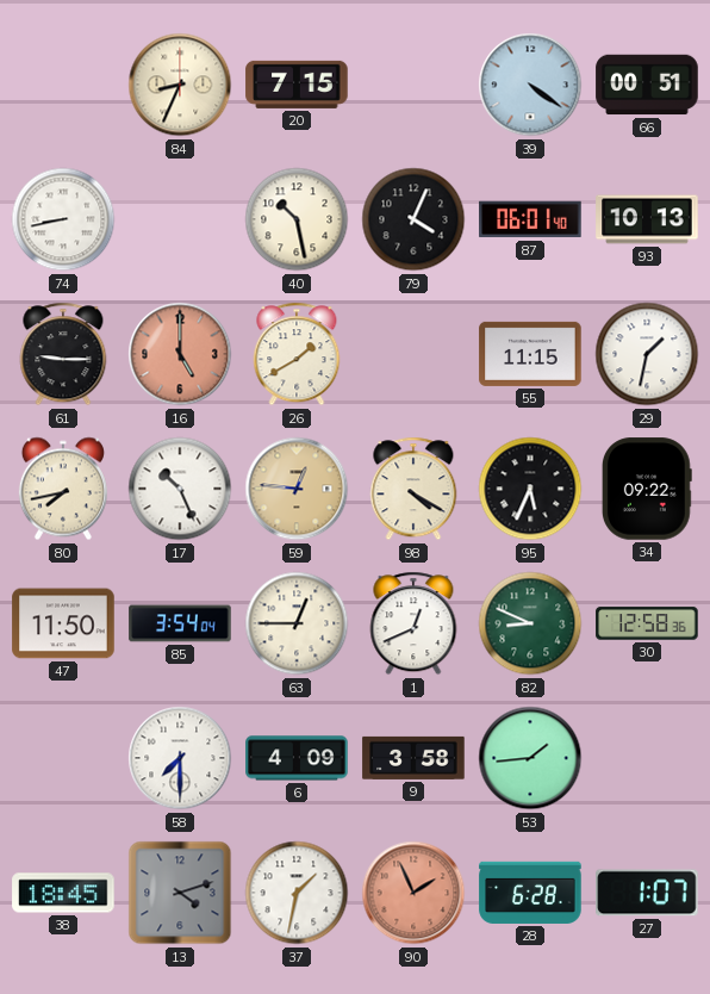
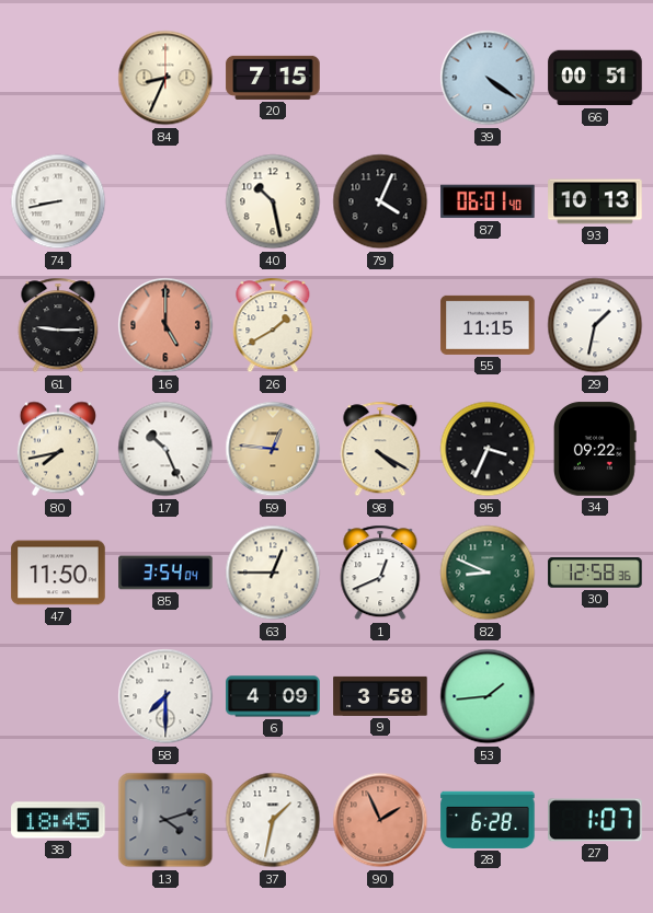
95: 5:34 -> 3:34
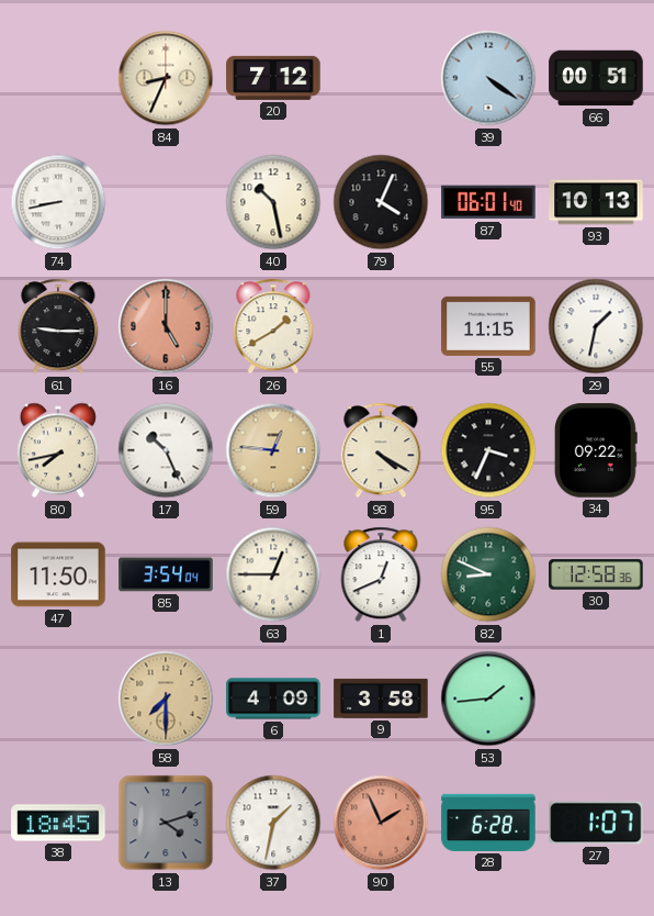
20: 7:15 -> 7:12
58 dial: white -> champagne
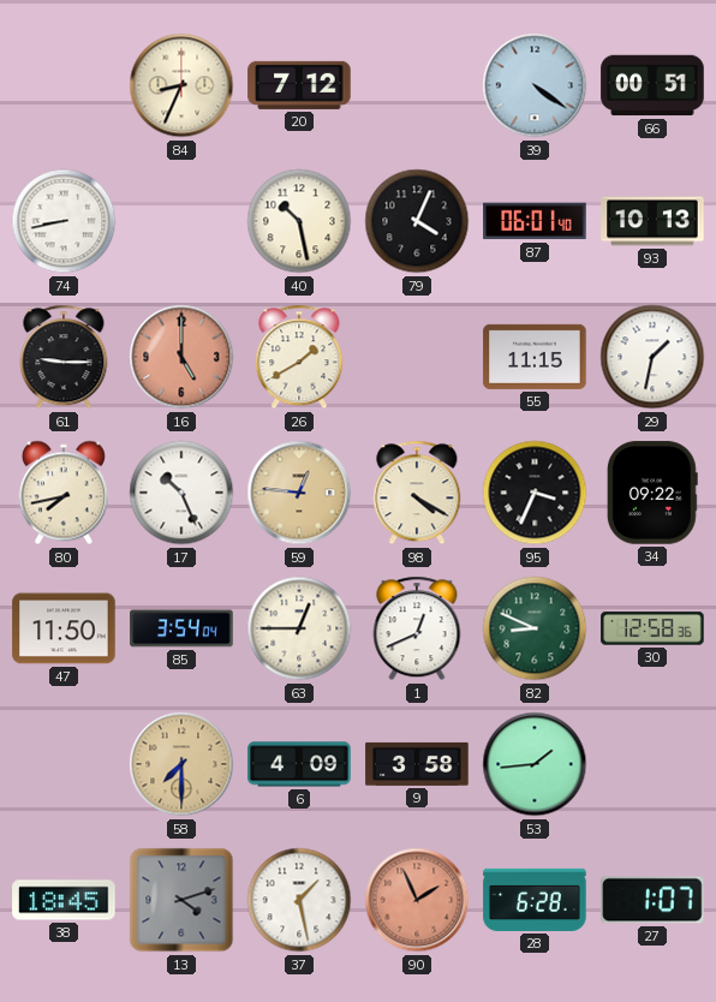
37: 1:32 -> 1:28
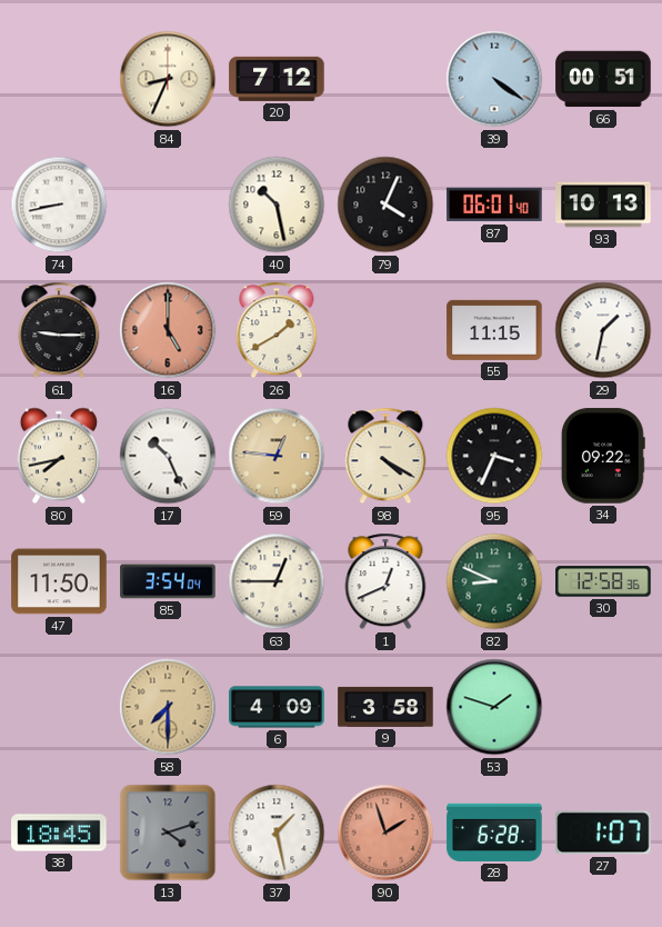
53: 1:44 -> 1:48
90: 1:56 -> 1:57
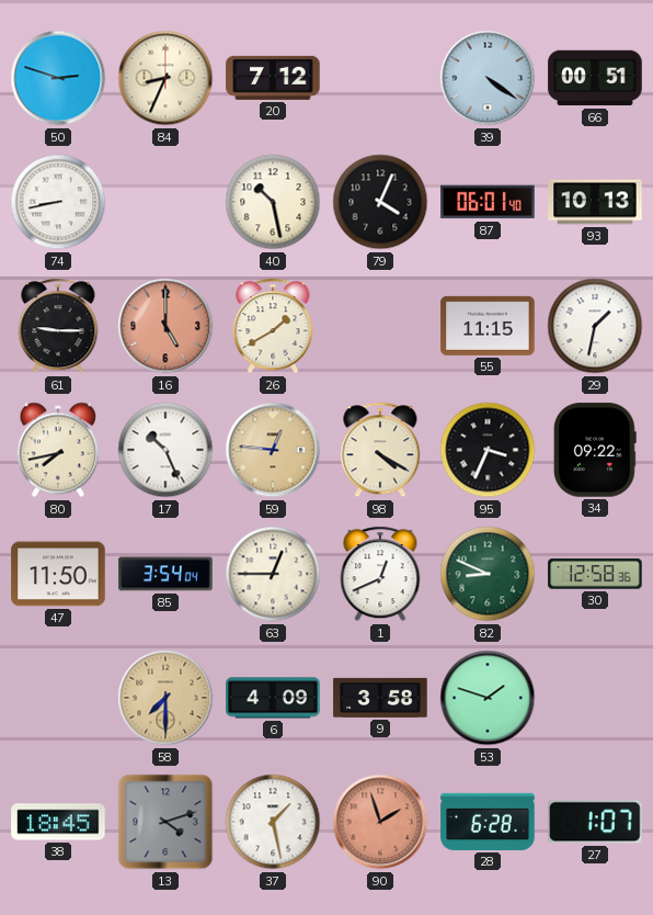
50: none -> 2:48
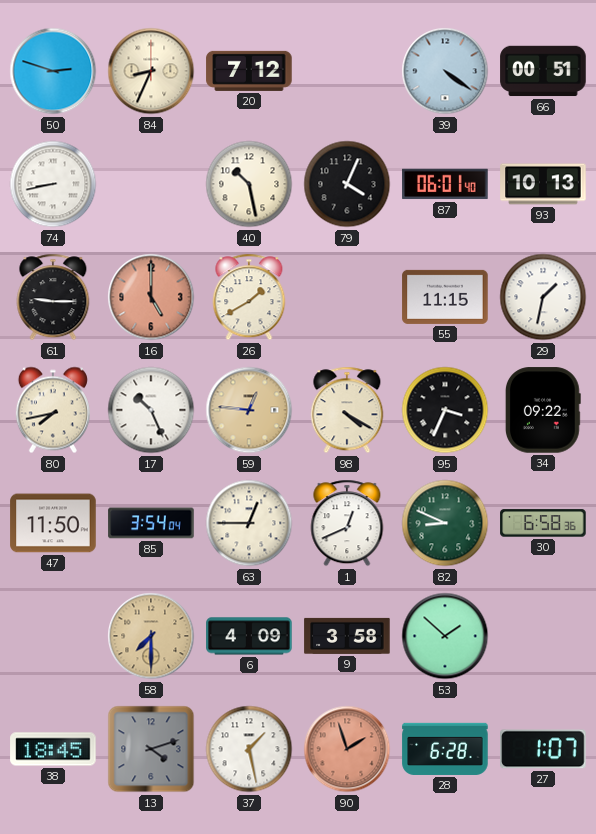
30: 12:58 -> 6:58
53: 1:48 -> 1:52
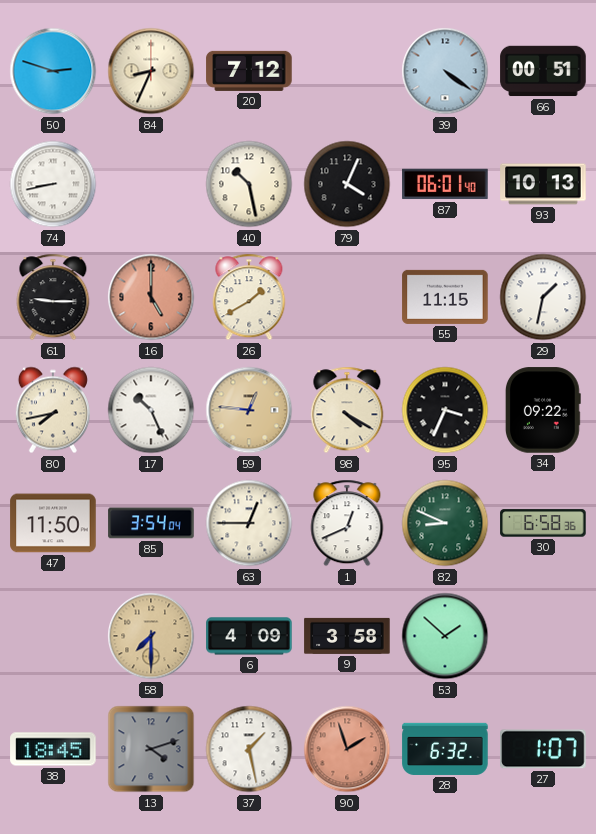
28: 6:28 -> 6:32
